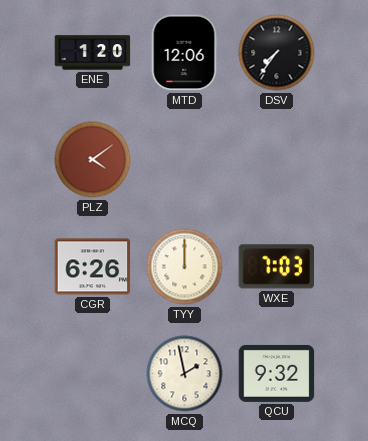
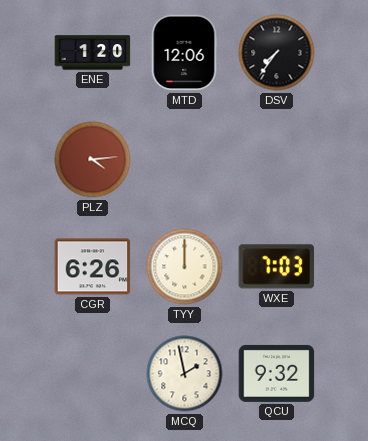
PLZ: 4:09 -> 4:14
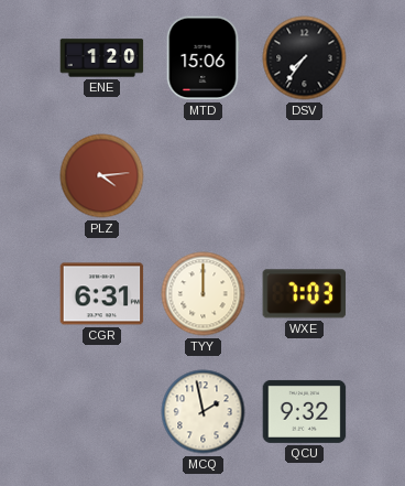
MTD: 12:06 -> 15:06
CGR: 6:26 -> 6:31
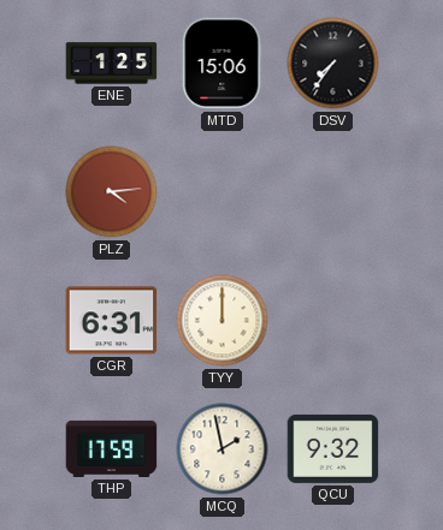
ENE: 1:20 -> 1:25
WXE: 7:03 -> none
THP: none -> 17:59
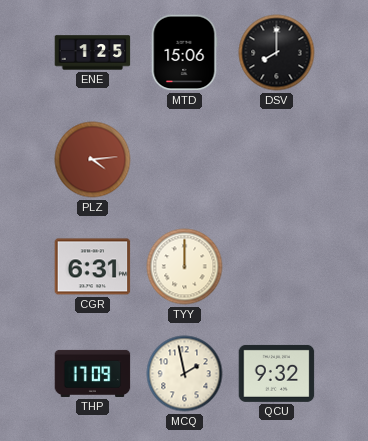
DSV: 7:36 -> 8:00
THP: 17:59 -> 17:09
